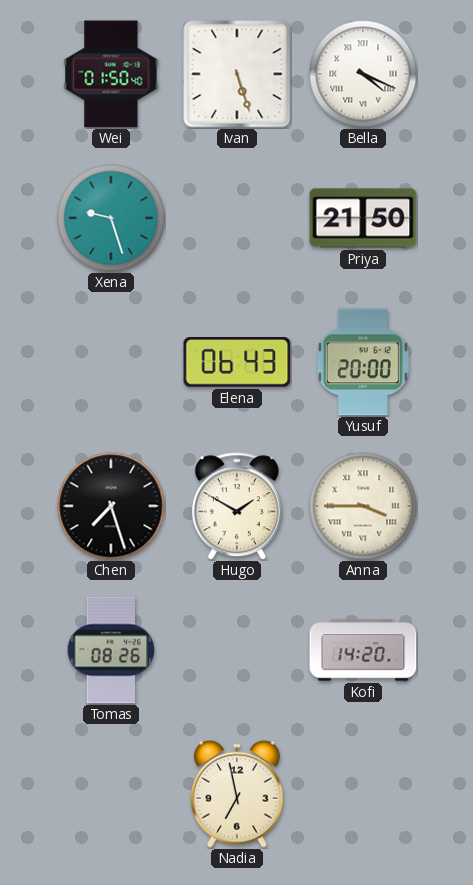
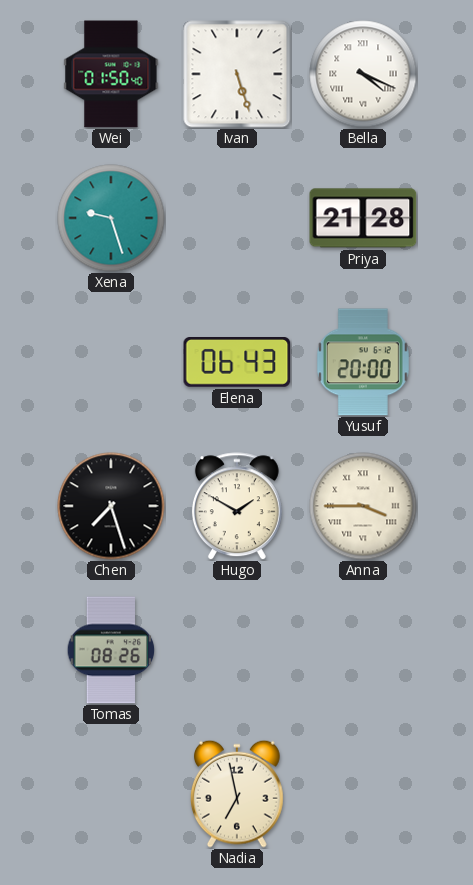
Priya: 21:50 -> 21:28
Kofi: 14:20 -> none
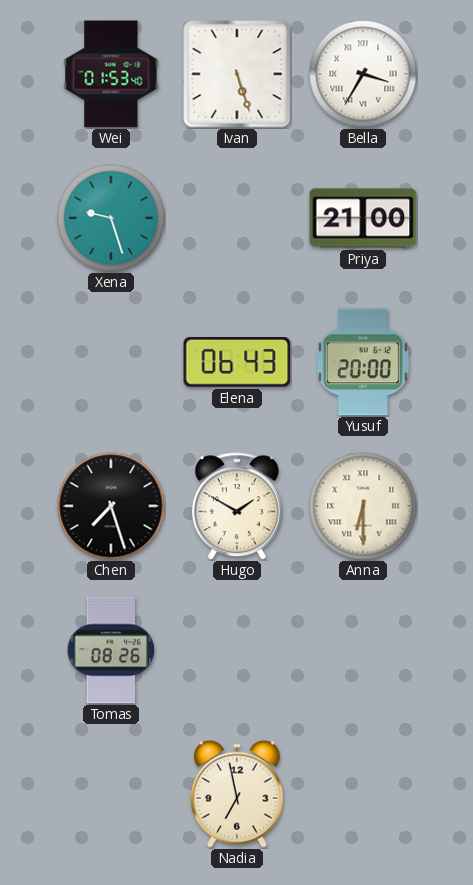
Wei: 01:50 -> 01:53
Bella: 4:19 -> 3:35
Priya: 21:28 -> 21:00
Anna: 3:45 -> 6:30
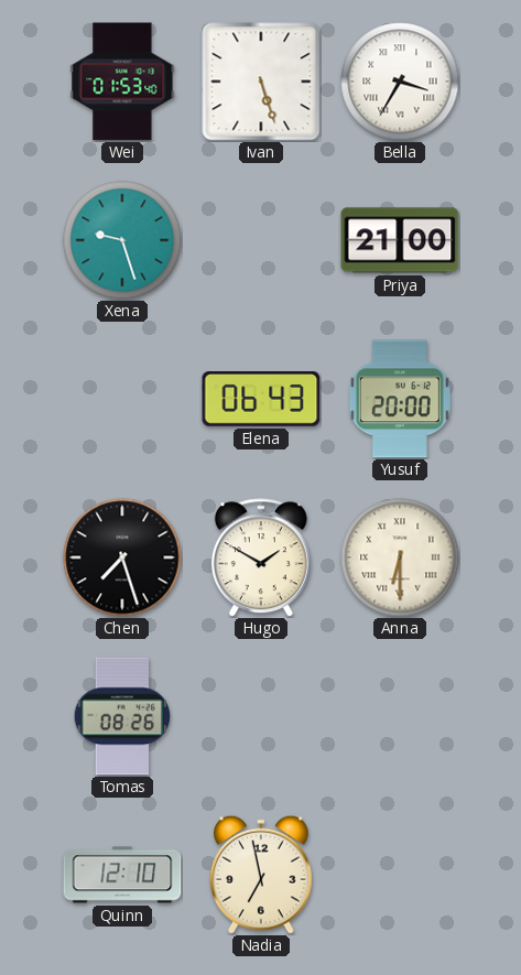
Quinn: none -> 12:10
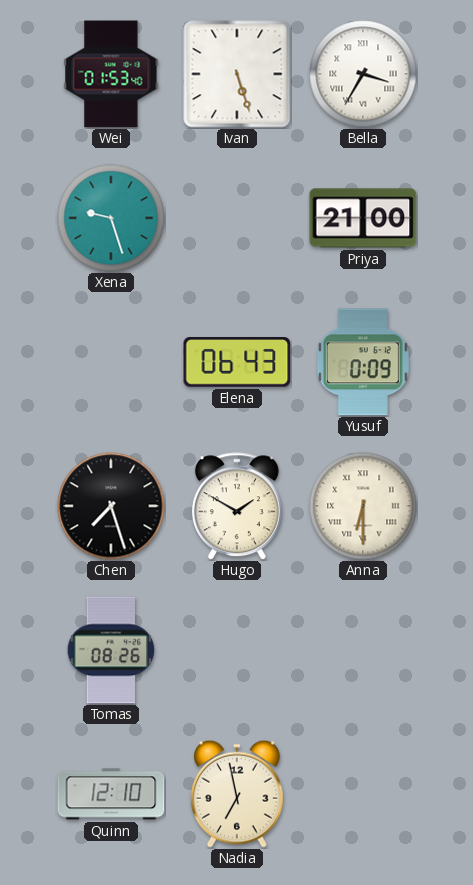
Yusuf: 20:00 -> 0:09
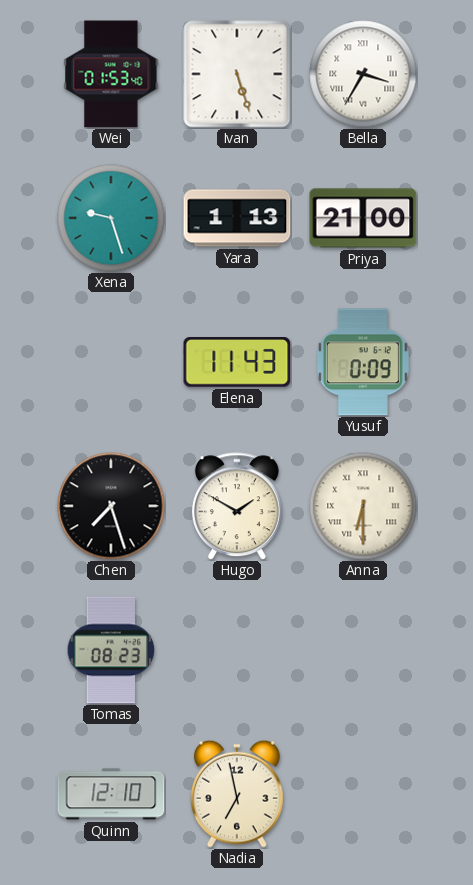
Yara: none -> 1:13
Elena: 06:43 -> 11:43
Tomas: 08:26 -> 08:23
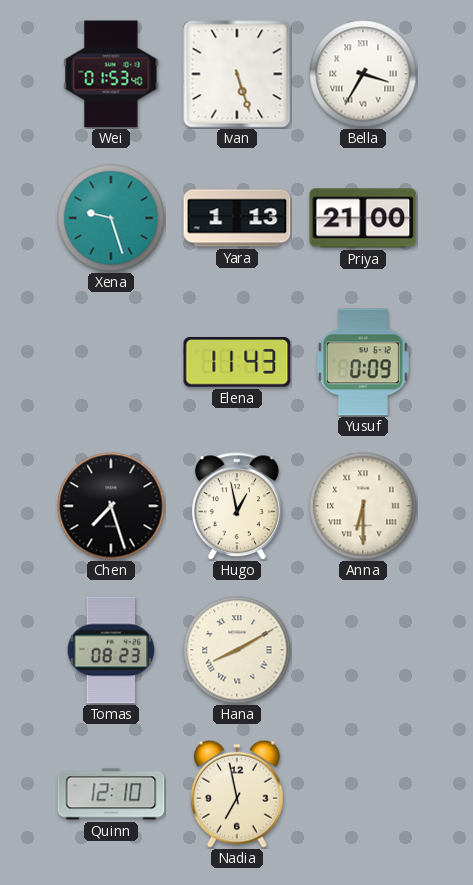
Hugo: 1:50 -> 12:58
Hana: none -> 8:10
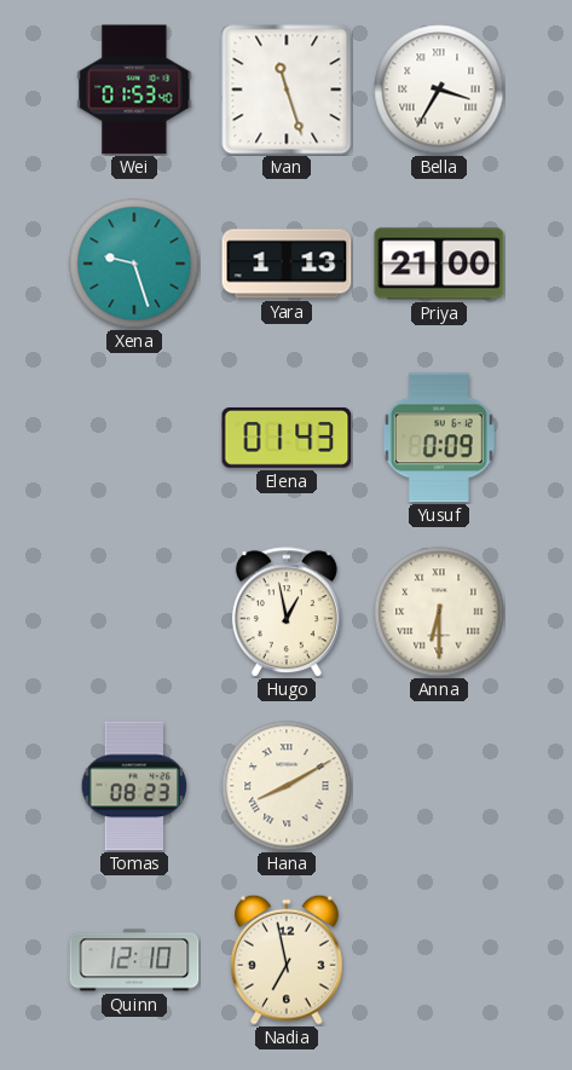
Ivan: 5:27 -> 11:27
Elena: 11:43 -> 01:43
Chen: 7:27 -> none
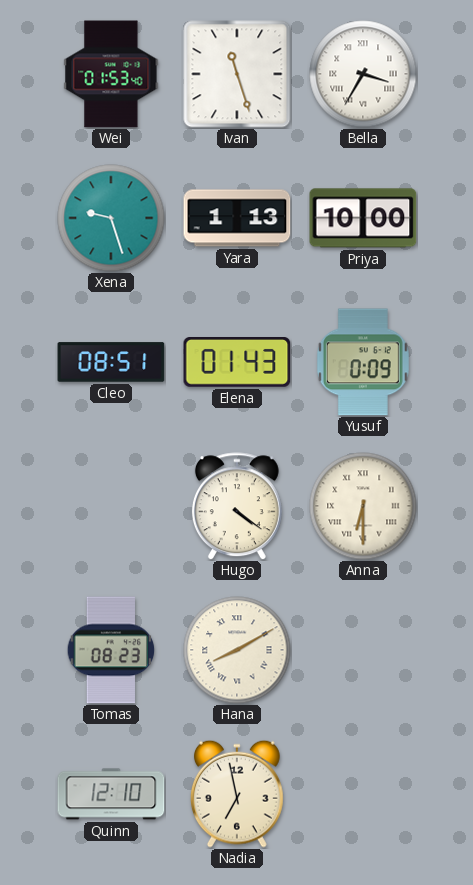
Priya: 21:00 -> 10:00
Cleo: none -> 08:51
Hugo: 12:58 -> 4:21
